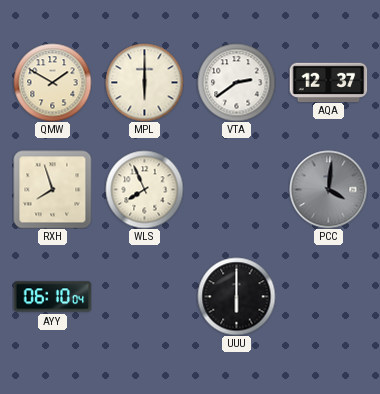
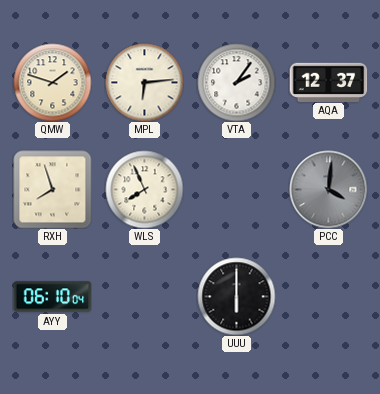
QMW: 1:50 -> 1:48
MPL: 6:00 -> 6:14
VTA: 2:39 -> 2:06
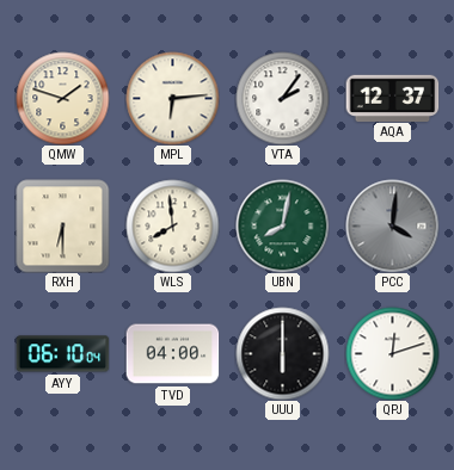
RXH: 7:57 -> 6:30
WLS: 7:56 -> 7:59
UBN: none -> 8:02
TVD: none -> 04:00
QPJ: none -> 12:12
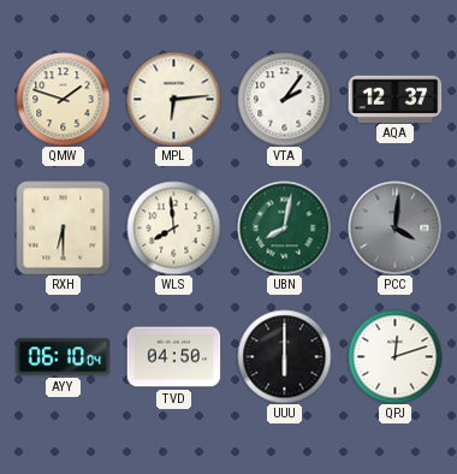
TVD: 04:00 -> 04:50
